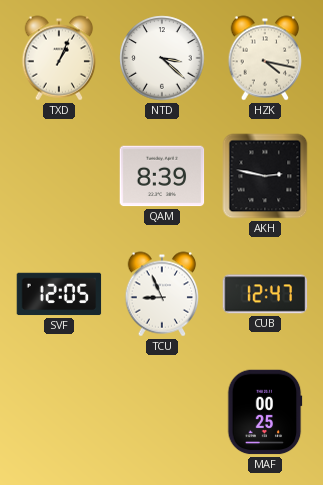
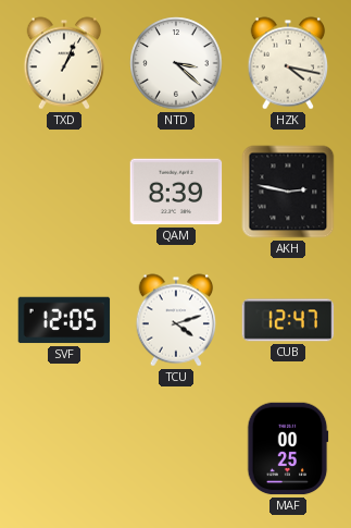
TCU: 8:56 -> 4:12
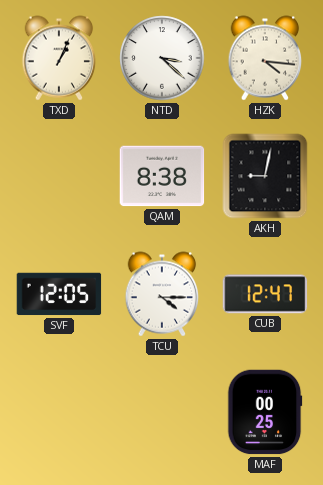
HZK: 4:17 -> 4:16
QAM: 8:39 -> 8:38
AKH: 2:47 -> 9:02
TCU: 4:12 -> 4:15
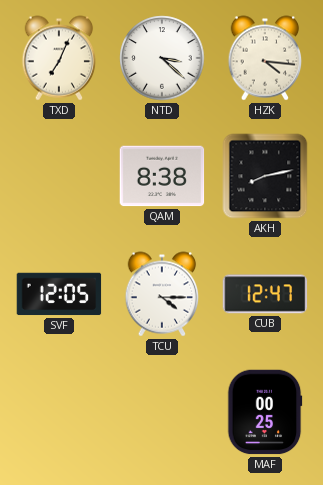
TXD: 1:04 -> 7:04
AKH: 9:02 -> 8:13
